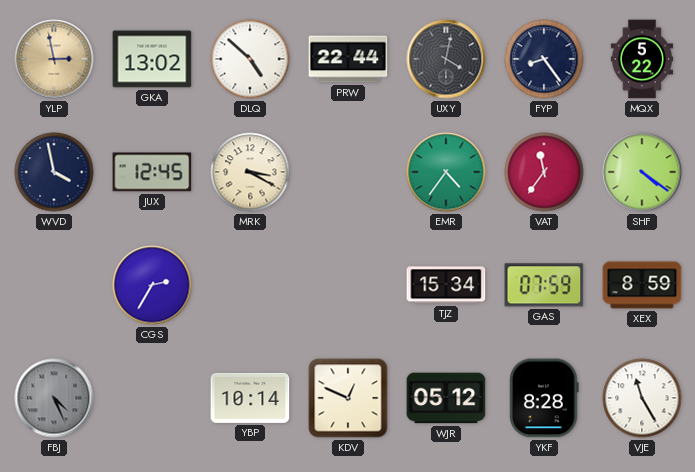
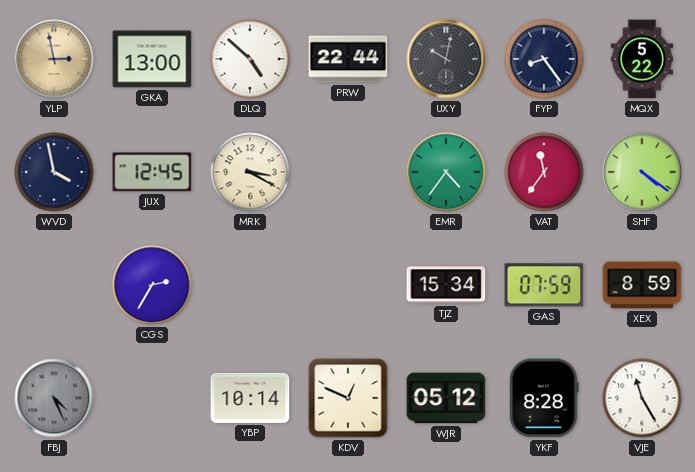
GKA: 13:02 -> 13:00
UXY: 4:02 -> 10:02
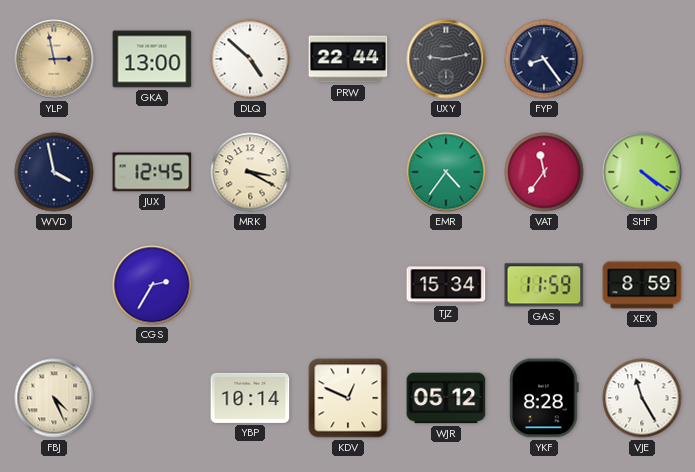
UXY: 10:02 -> 9:13
MQX: 5:22 -> none
GAS: 07:59 -> 11:59
FBJ dial: grey -> cream
